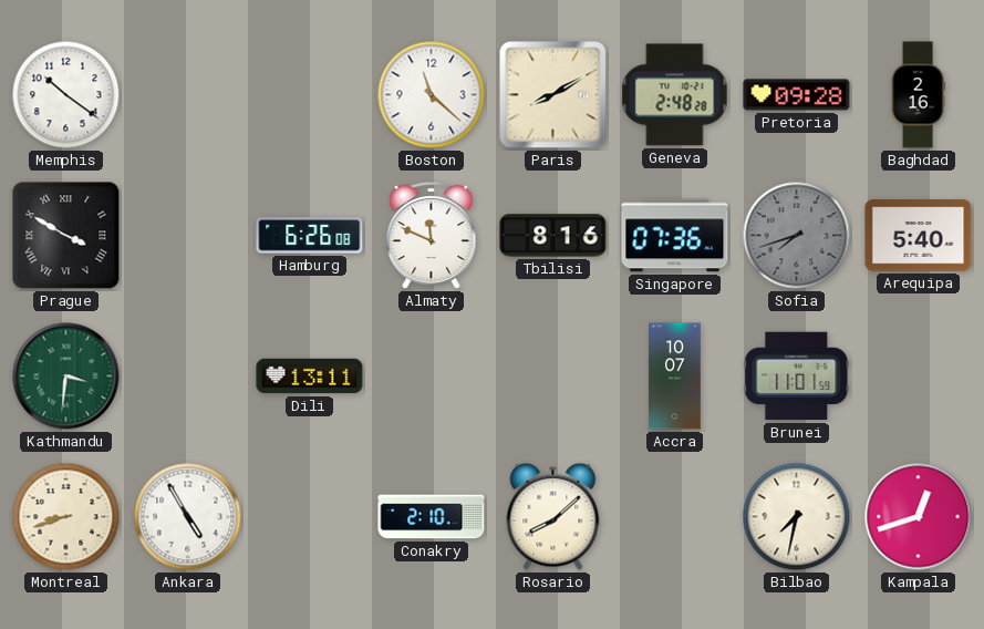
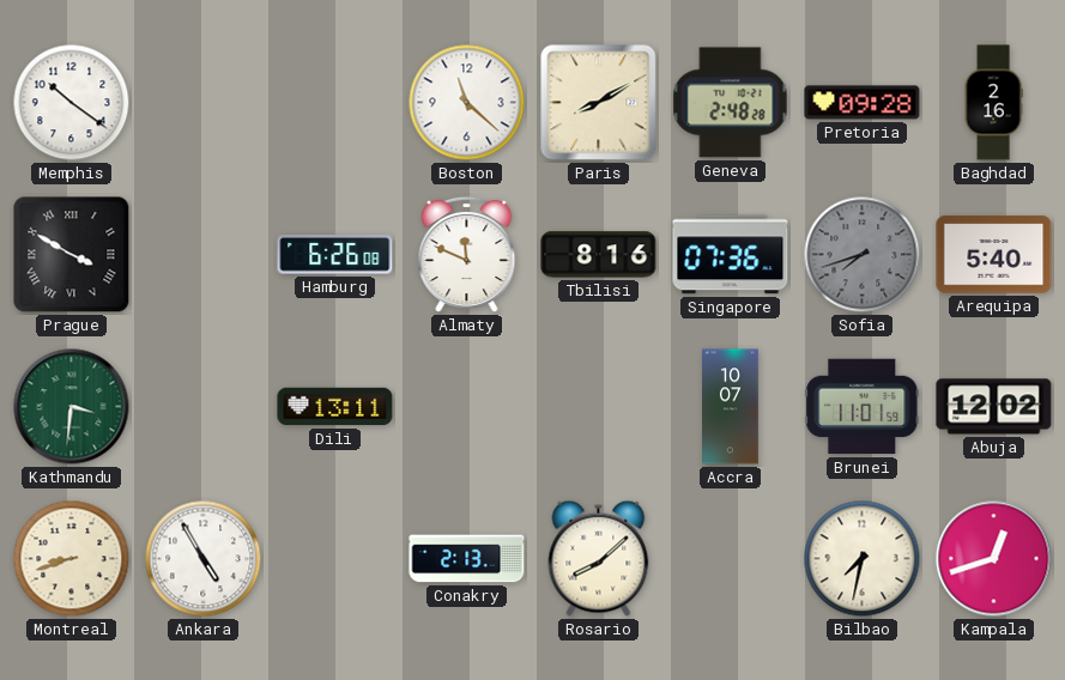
Abuja: none -> 12:02
Conakry: 2:10 -> 2:13
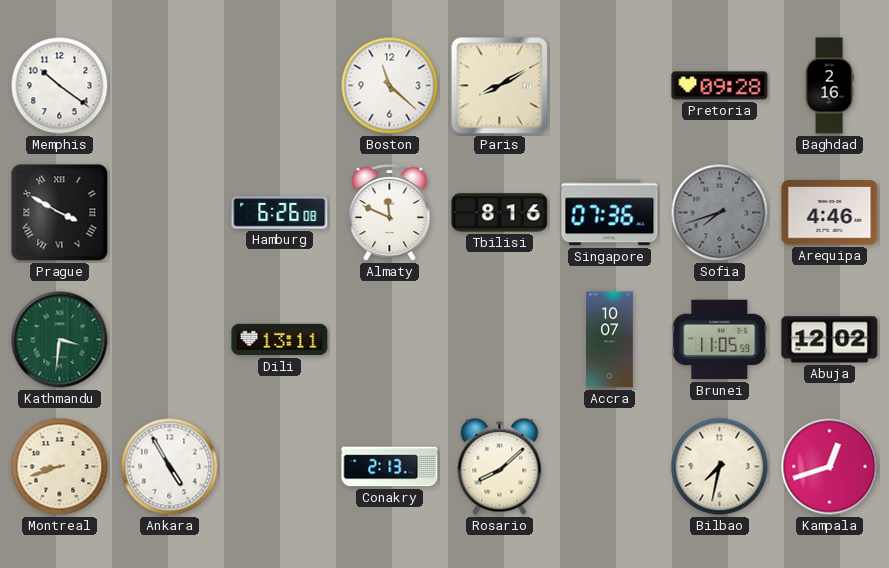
Geneva: 2:48 -> none
Arequipa: 5:40 -> 4:46
Brunei: 11:01 -> 11:05
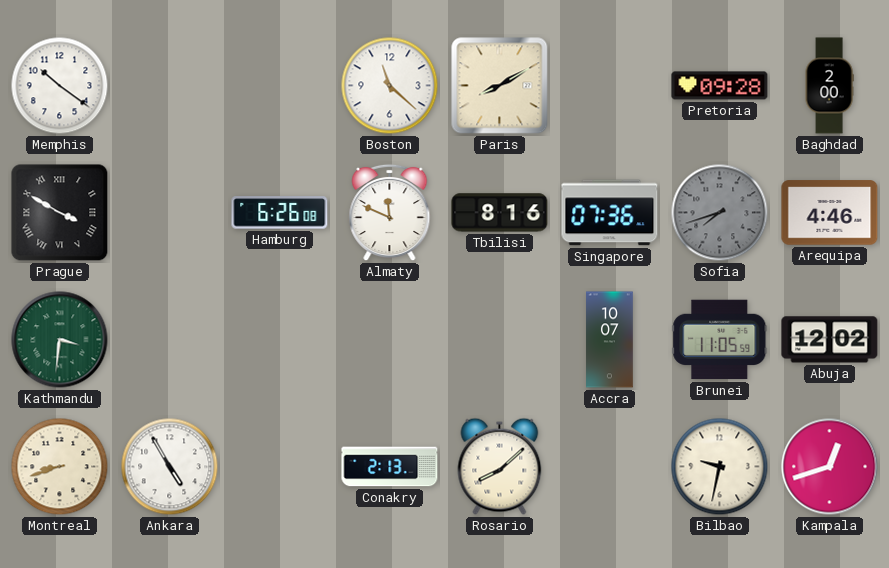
Baghdad: 2:16 -> 2:00
Dili: 13:11 -> none
Bilbao: 7:32 -> 9:32
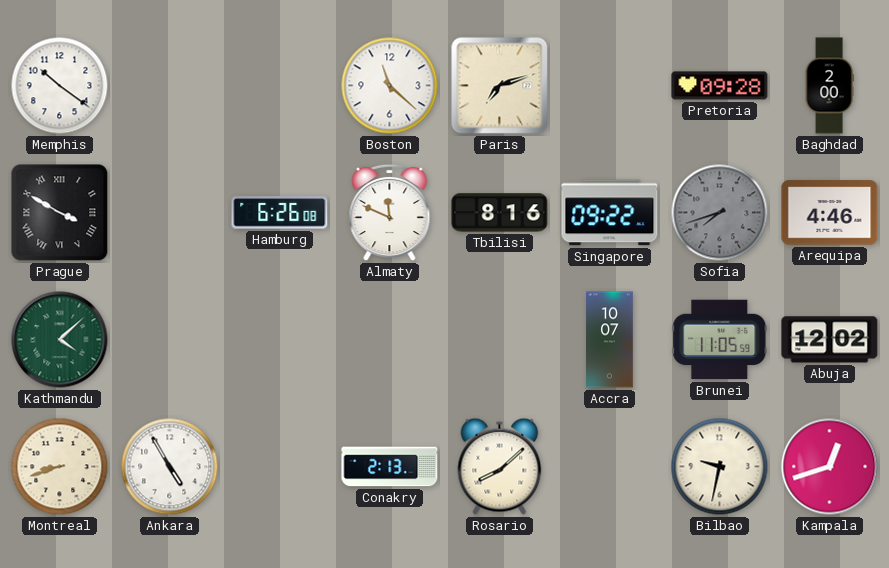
Paris: 8:10 -> 7:12
Singapore: 07:36 -> 09:22
Kathmandu: 3:31 -> 4:08
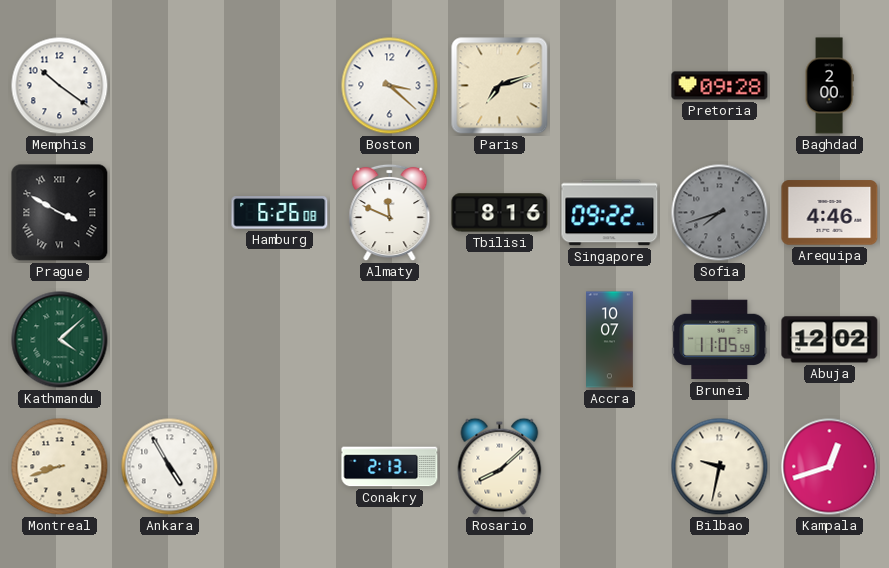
Boston: 11:22 -> 3:22
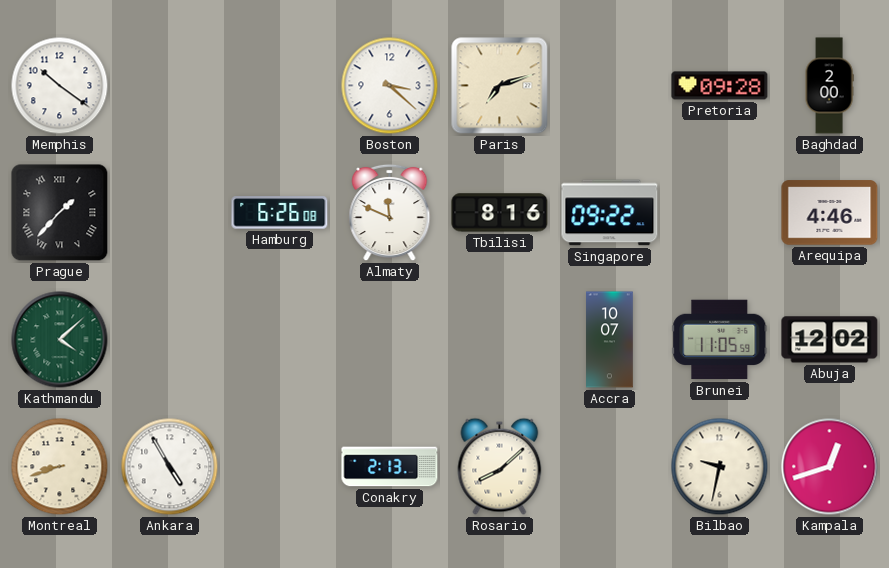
Prague: 3:50 -> 1:37
Sofia: 7:42 -> none
